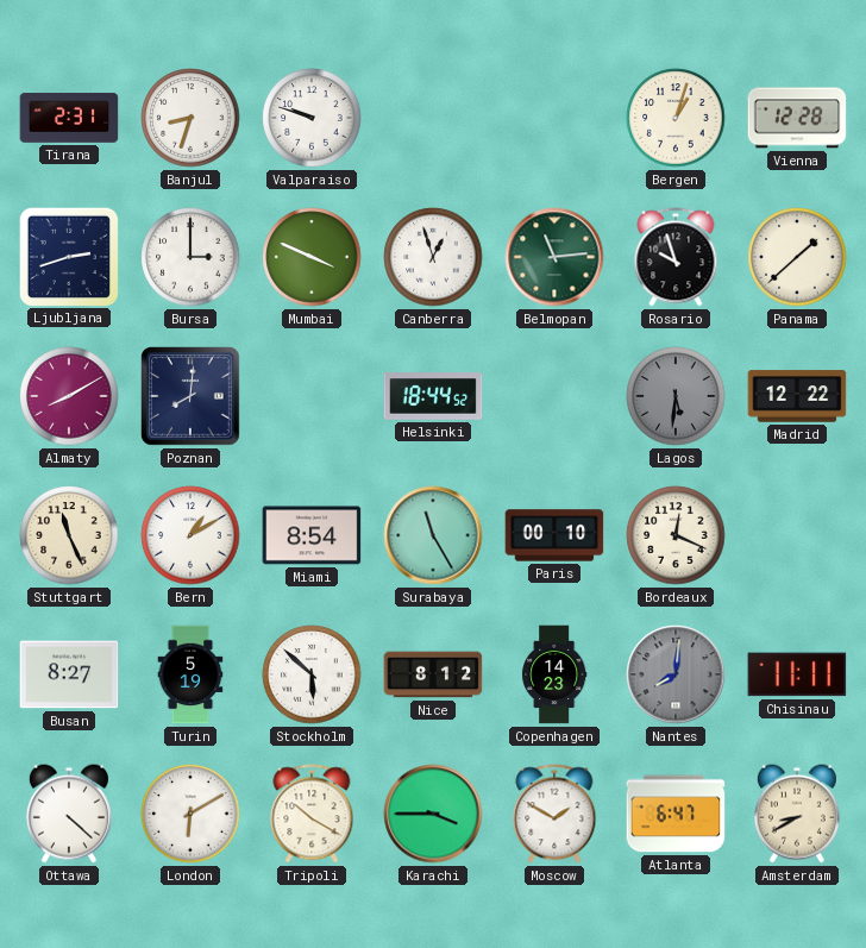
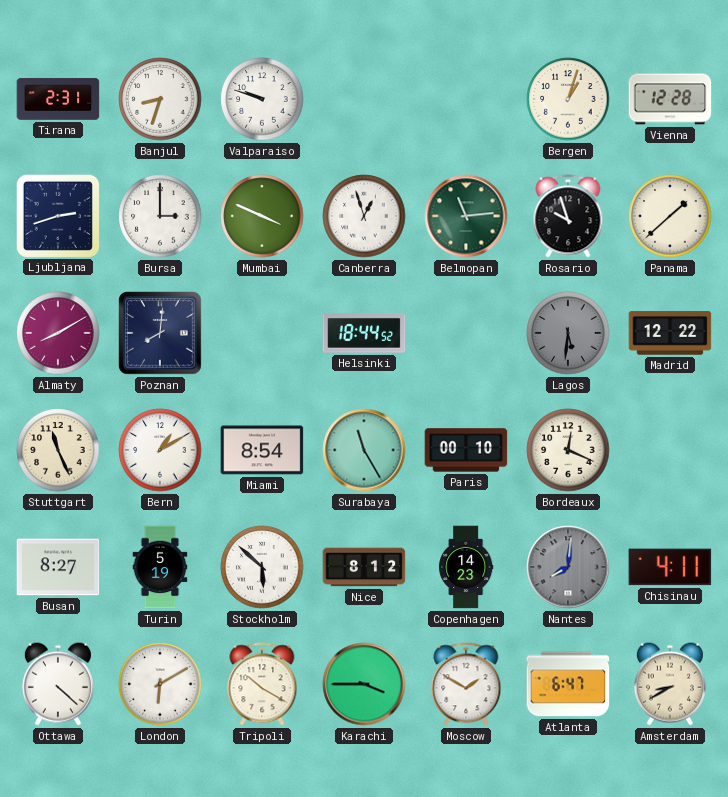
Chisinau: 11:11 -> 4:11
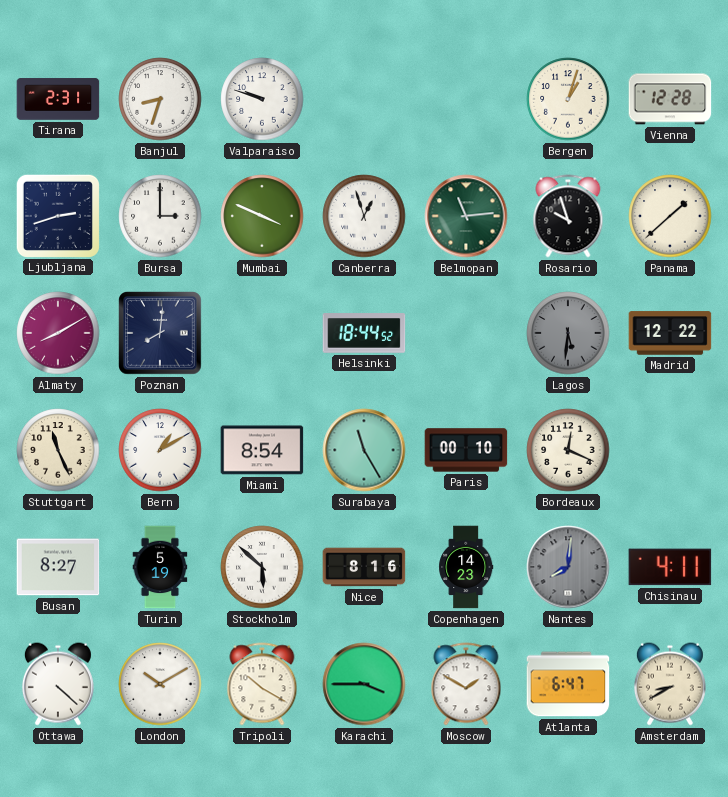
Nice: 8:12 -> 8:16
London: 6:10 -> 10:10
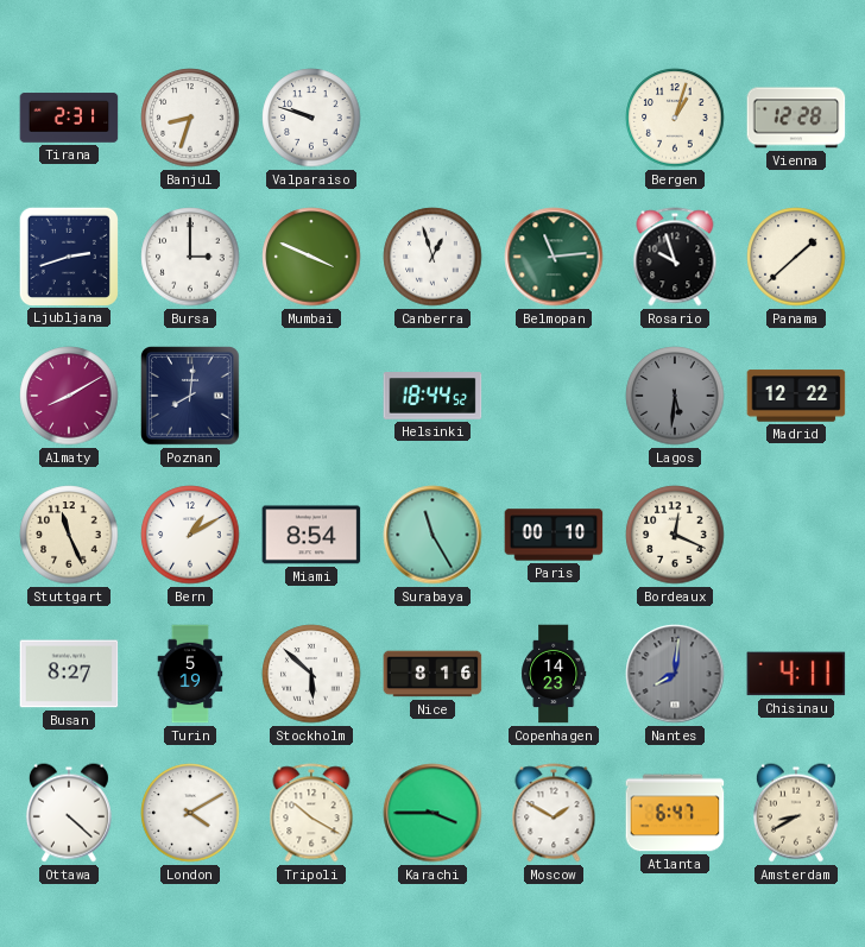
London: 10:10 -> 4:10
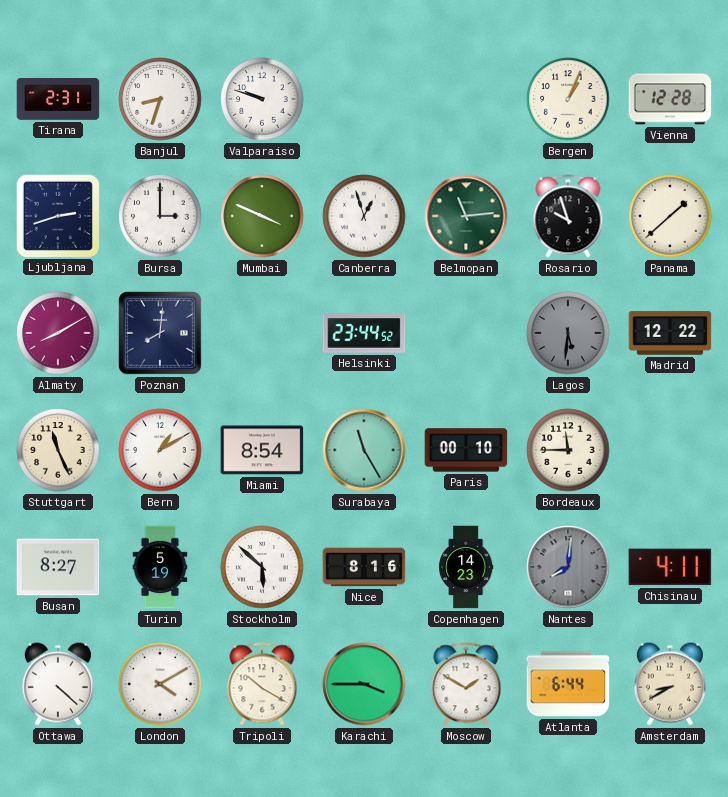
Bergen: 1:03 -> 1:04
Helsinki: 18:44 -> 23:44
Bordeaux: 12:19 -> 11:45
Atlanta: 6:47 -> 6:44
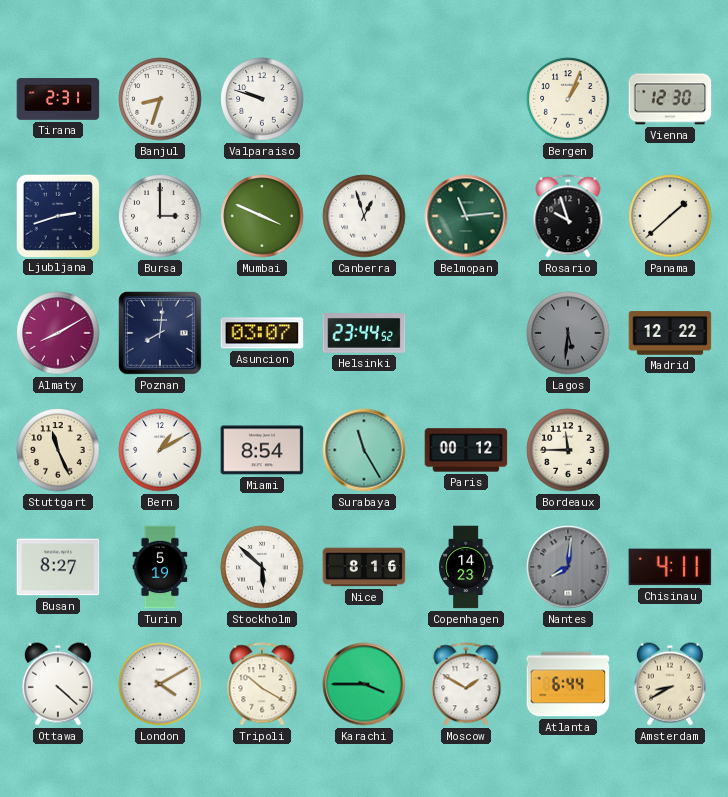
Vienna: 12:28 -> 12:30
Asuncion: none -> 03:07
Paris: 00:10 -> 00:12
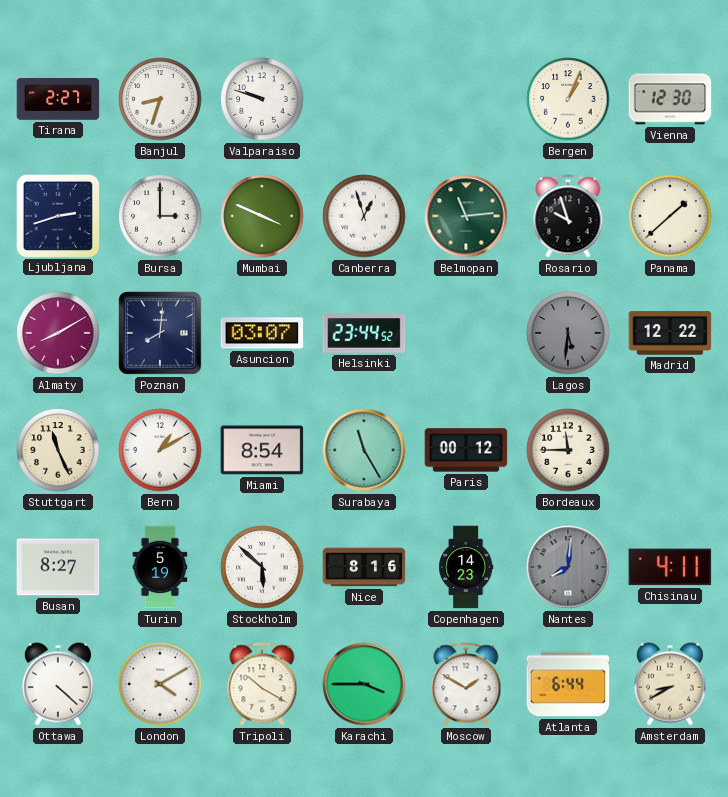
Tirana: 2:31 -> 2:27
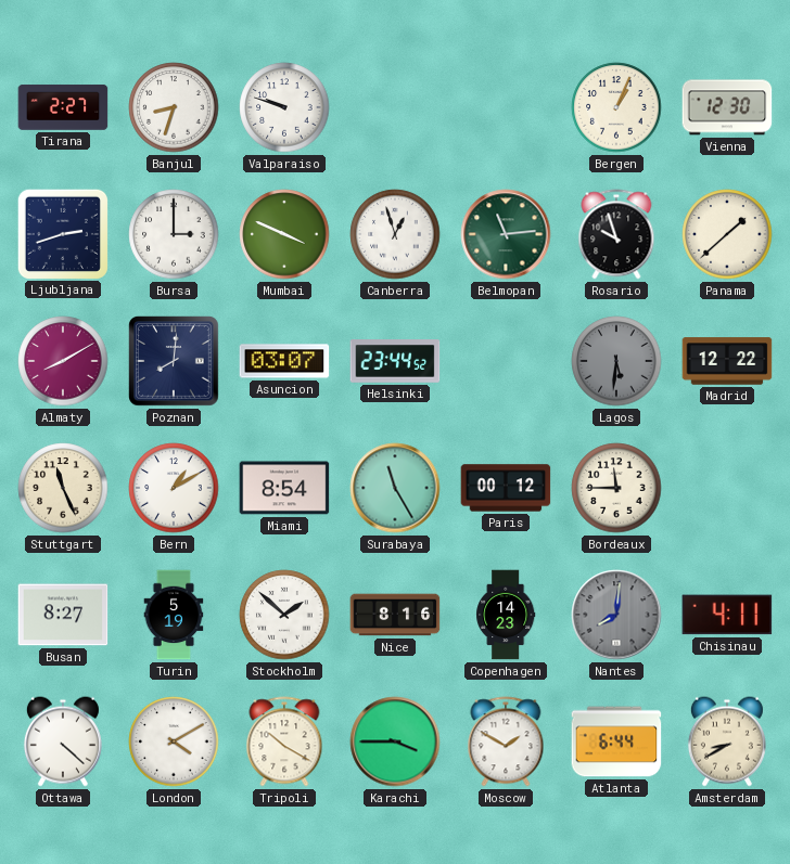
Stockholm: 5:52 -> 1:52
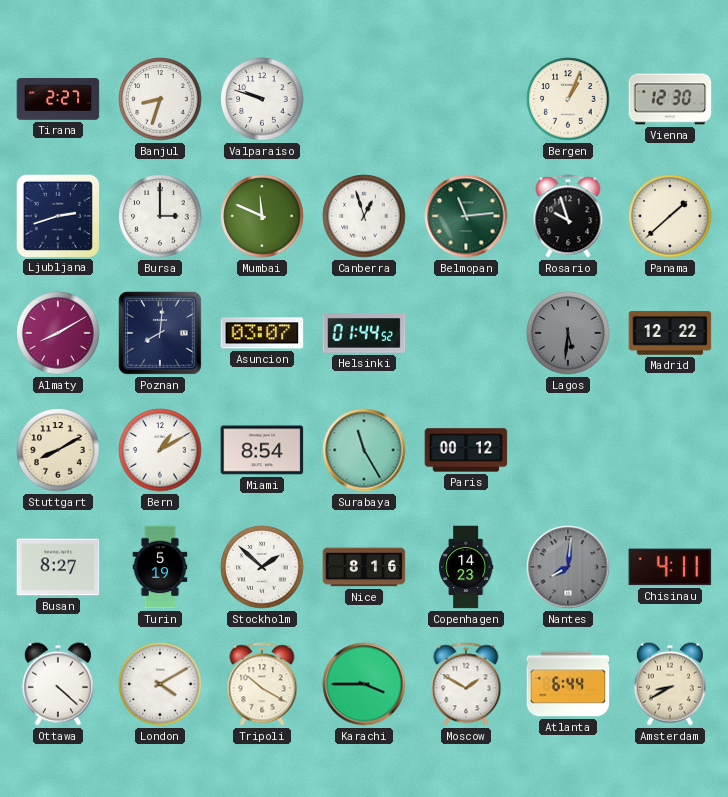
Mumbai: 3:49 -> 11:49
Helsinki: 23:44 -> 01:44
Stuttgart: 11:26 -> 8:10
Bordeaux: 11:45 -> none
